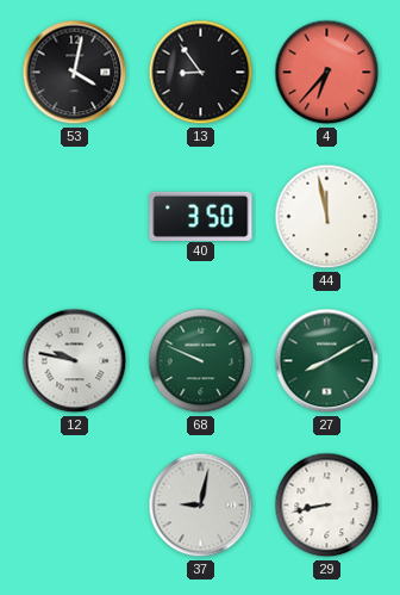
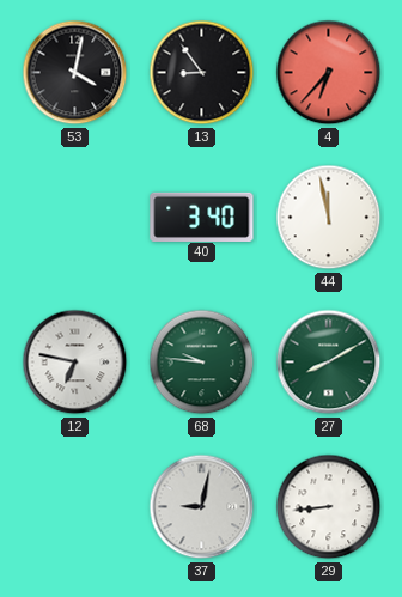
40: 3:50 -> 3:40
12: 9:47 -> 6:47
68: 9:49 -> 9:46
29: 8:43 -> 8:44
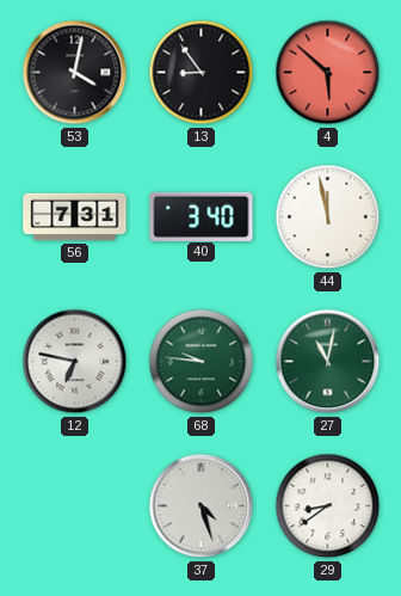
4: 6:37 -> 5:52
56: none -> 7:31
27: 8:10 -> 11:02
37: 9:02 -> 4:27
29: 8:44 -> 8:39
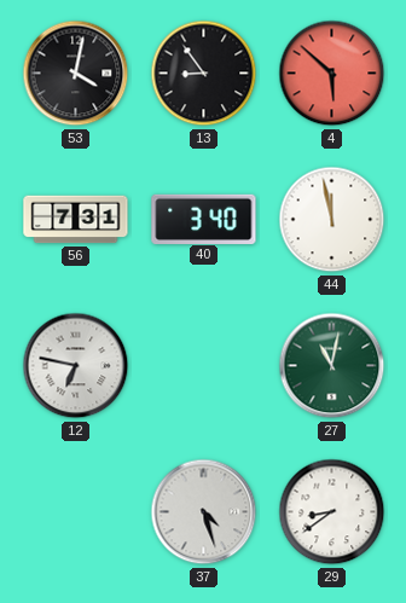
68: 9:46 -> none
